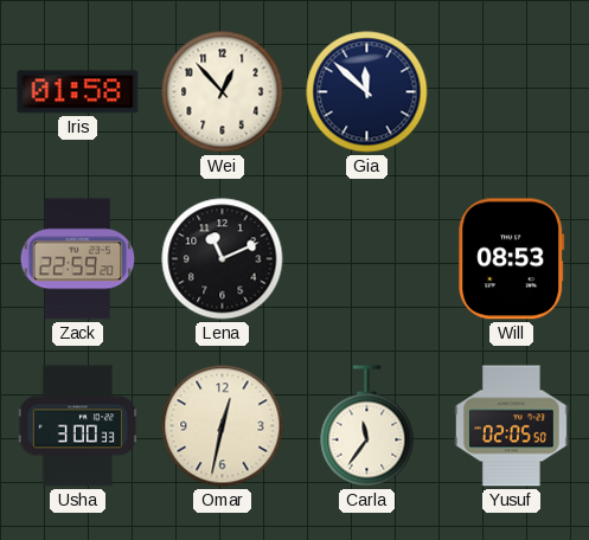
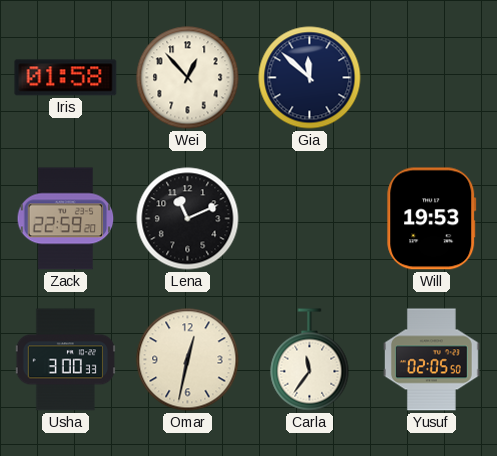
Will: 08:53 -> 19:53
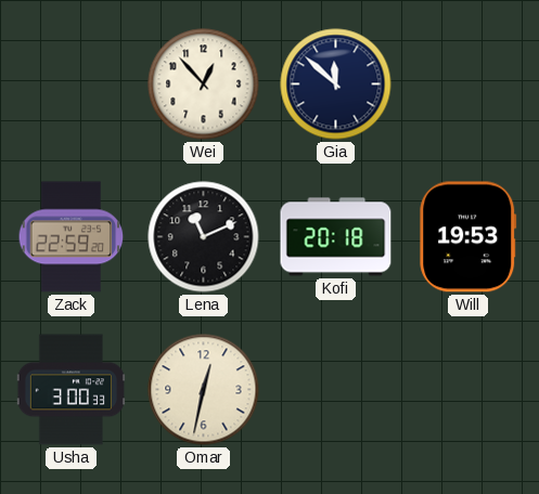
Iris: 01:58 -> none
Kofi: none -> 20:18
Carla: 11:36 -> none
Yusuf: 02:05 -> none
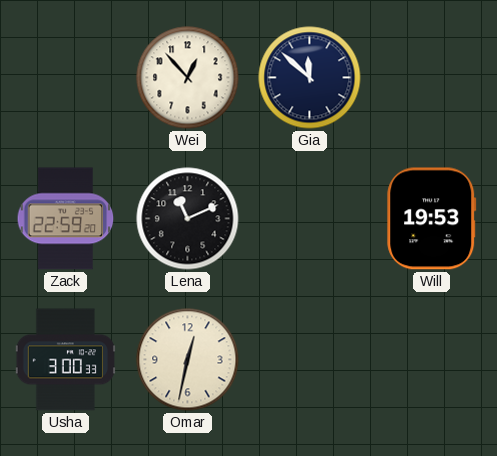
Kofi: 20:18 -> none
